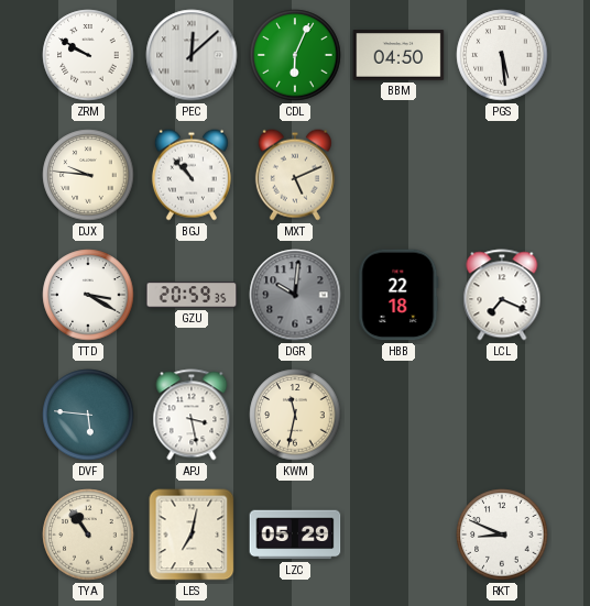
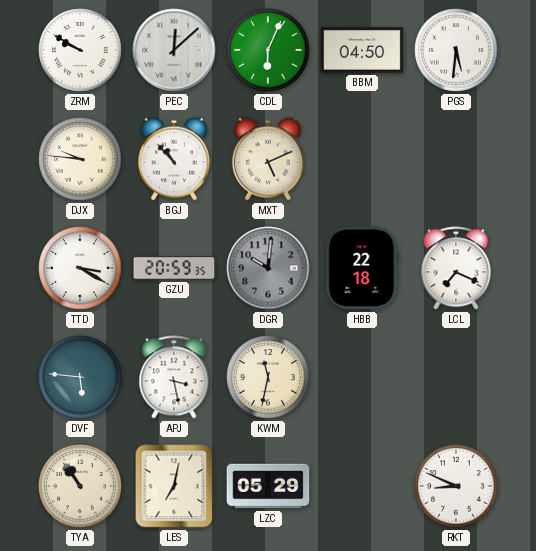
PGS: 5:29 -> 5:31
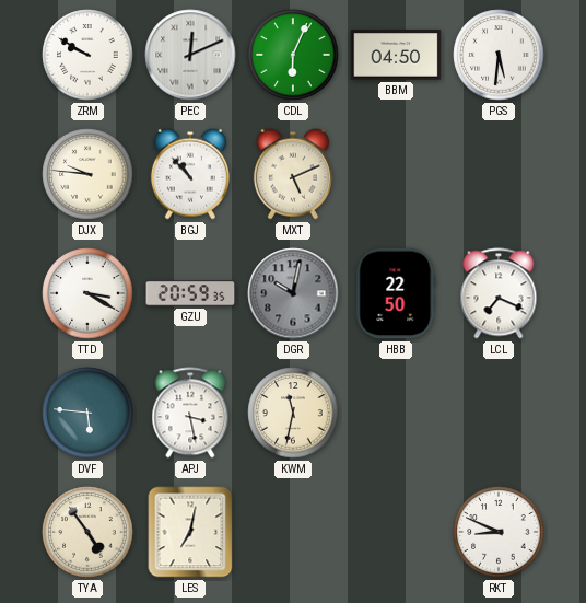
PEC: 12:08 -> 12:11
DGR: 10:01 -> 10:02
HBB: 22:18 -> 22:50
TYA: 10:54 -> 4:54
LZC: 05:29 -> none
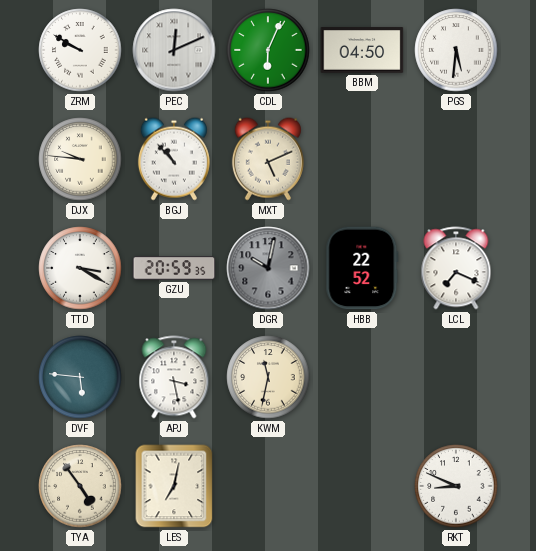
HBB: 22:50 -> 22:52
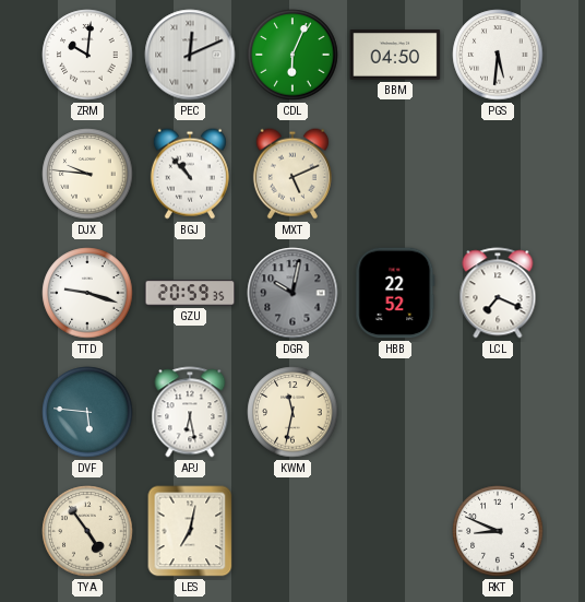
ZRM: 9:50 -> 10:01
TTD: 3:20 -> 9:18
APJ: 3:28 -> 6:28
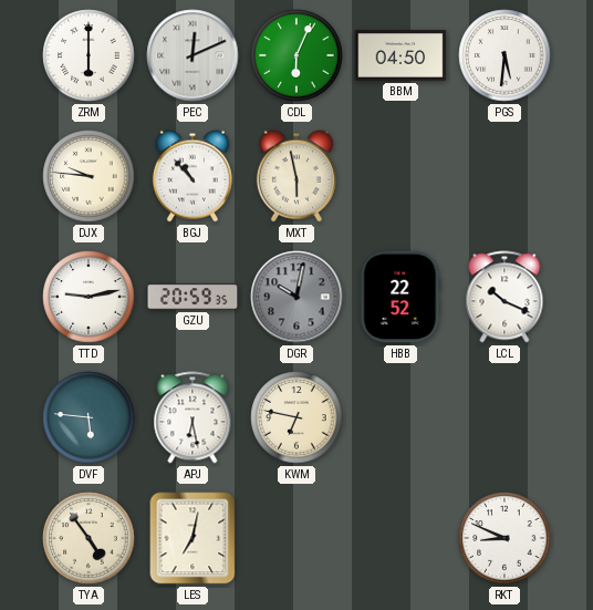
ZRM: 10:01 -> 6:00
MXT: 5:11 -> 5:58
TTD: 9:18 -> 9:13
LCL: 7:19 -> 10:19
KWM: 11:32 -> 6:47
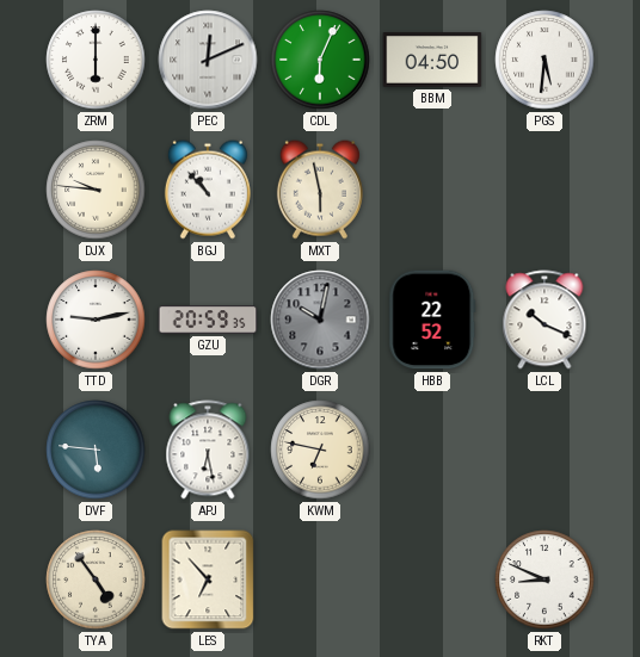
LES: 7:02 -> 6:53
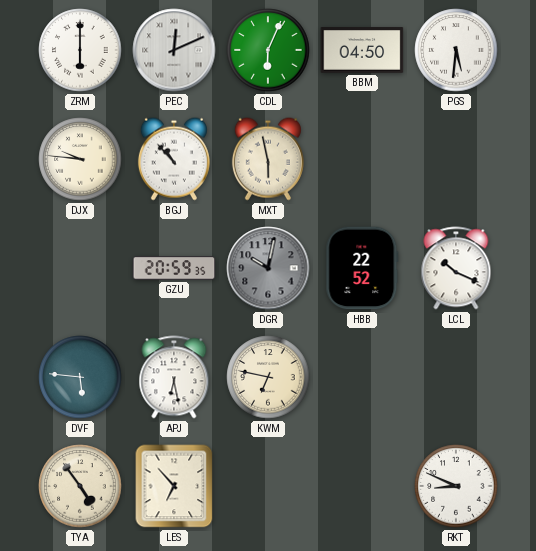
TTD: 9:13 -> none
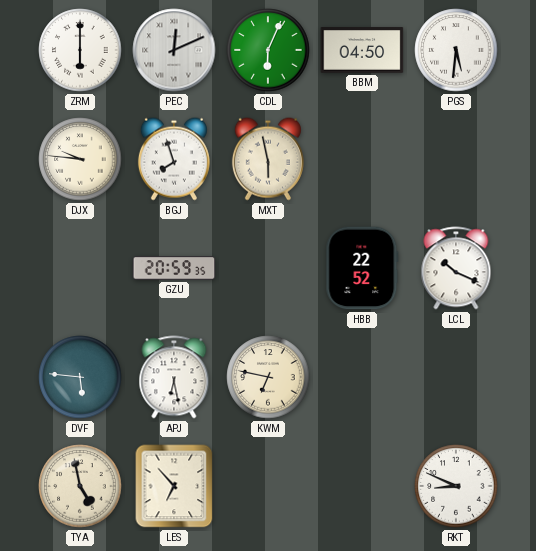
BGJ: 10:53 -> 7:57
DGR: 10:02 -> none
TYA: 4:54 -> 4:58
